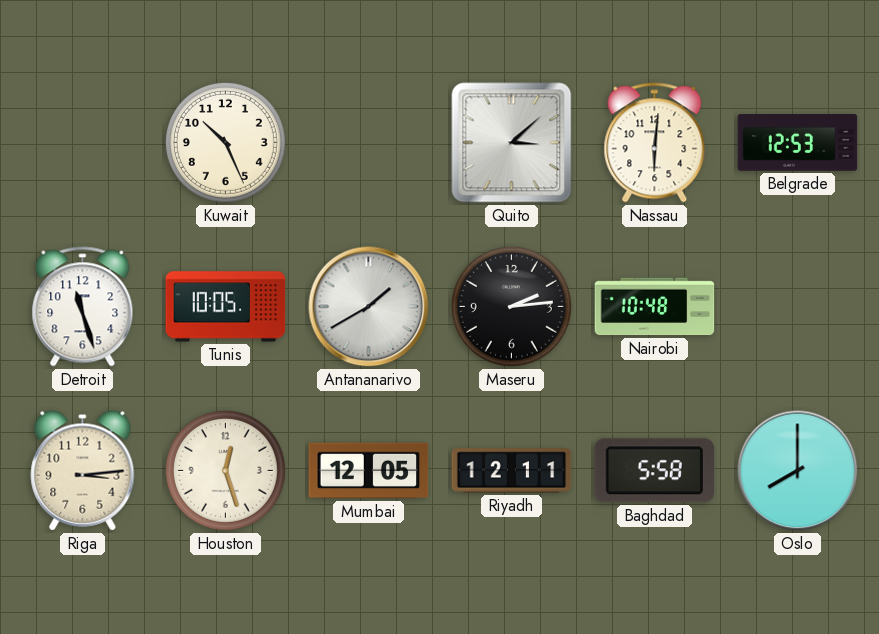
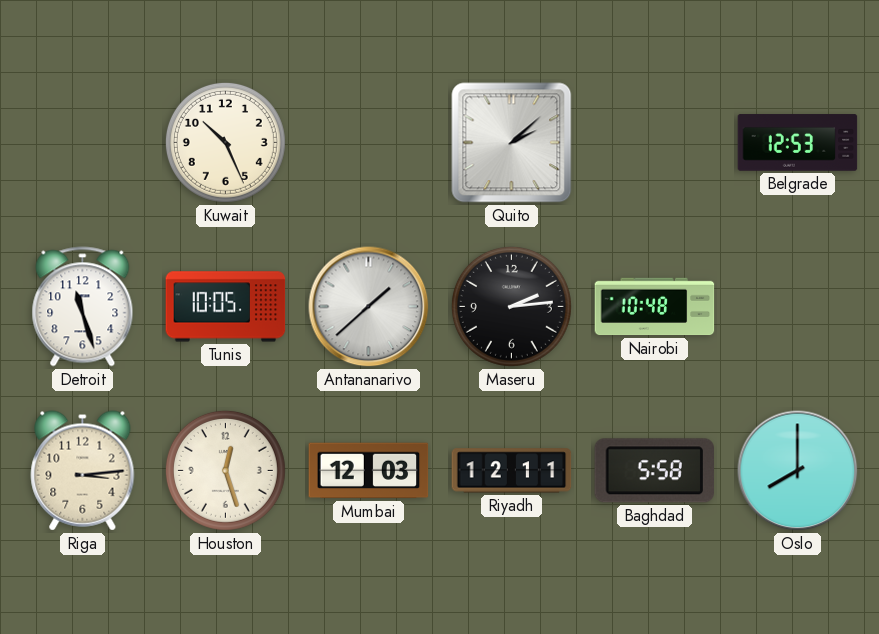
Quito: 3:08 -> 2:08
Nassau: 6:01 -> none
Antananarivo: 1:40 -> 1:38
Mumbai: 12:05 -> 12:03
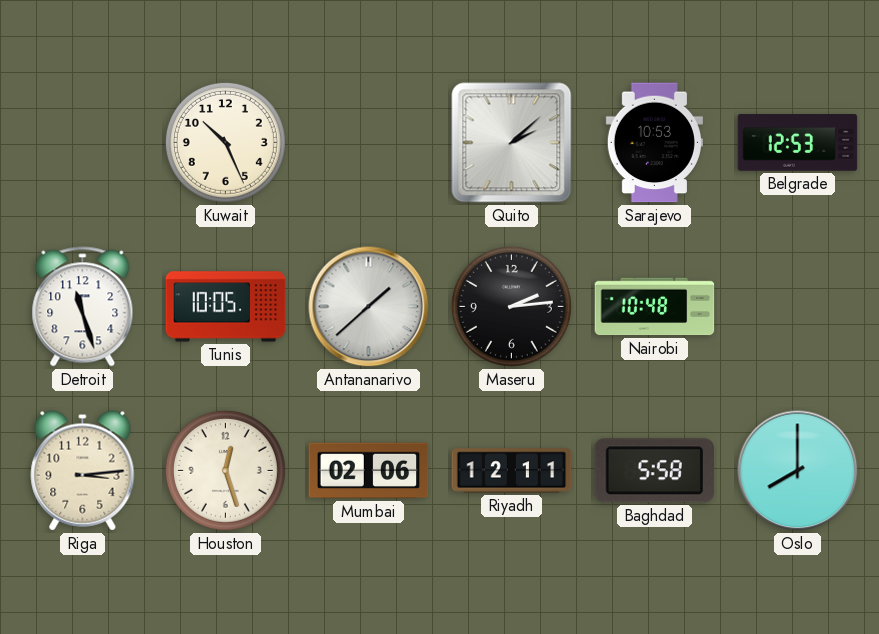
Sarajevo: none -> 10:53
Mumbai: 12:03 -> 02:06
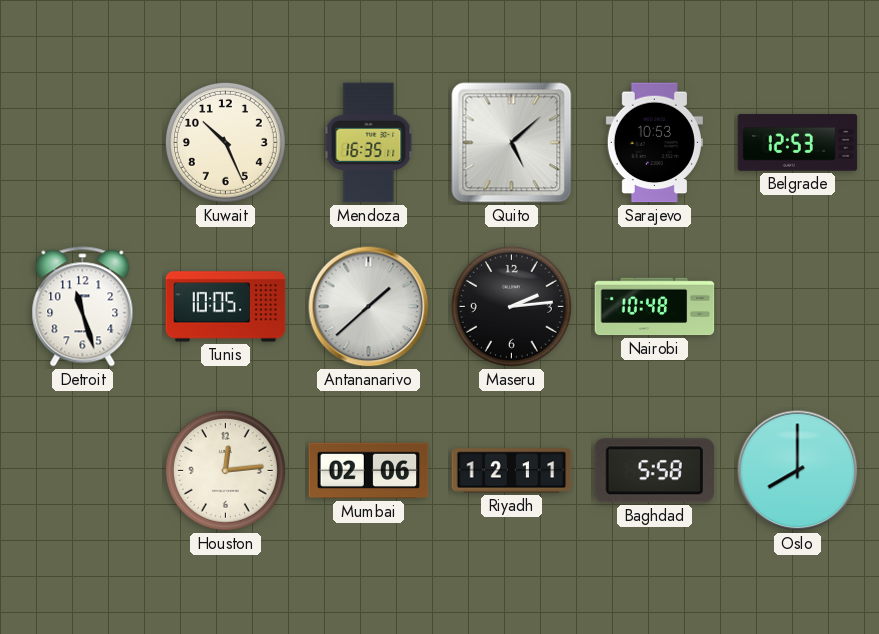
Mendoza: none -> 16:35
Quito: 2:08 -> 5:08
Riga: 3:14 -> none
Houston: 12:27 -> 12:14
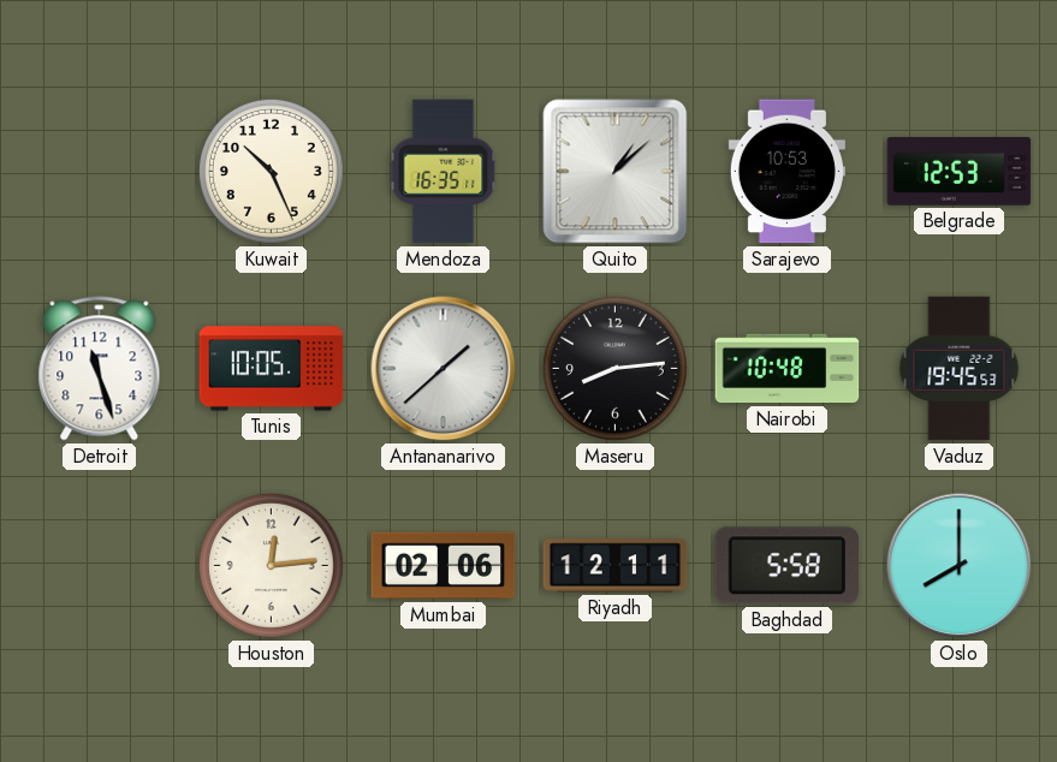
Quito: 5:08 -> 1:08
Maseru: 2:14 -> 8:14
Vaduz: none -> 19:45
